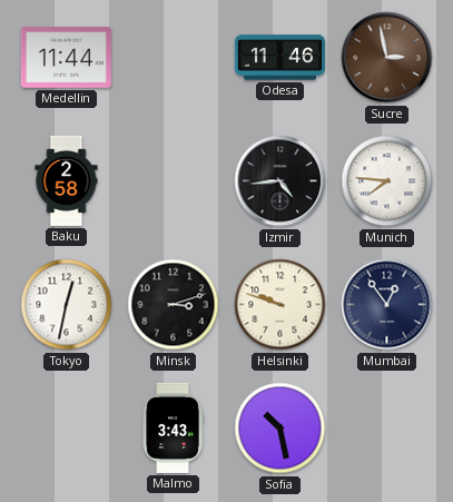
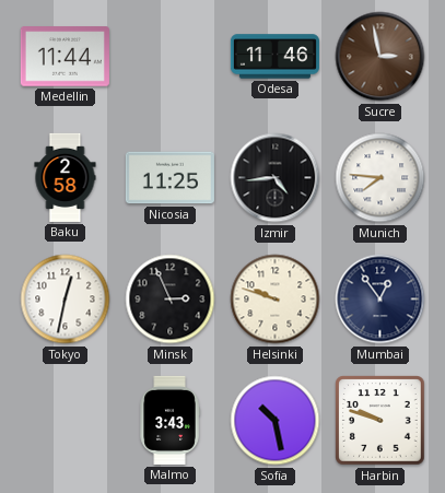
Nicosia: none -> 11:25
Minsk: 3:12 -> 2:56
Harbin: none -> 9:48
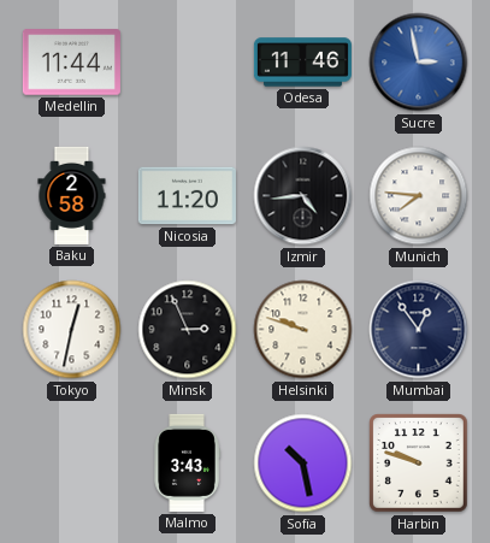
Sucre dial: brown -> blue
Nicosia: 11:25 -> 11:20
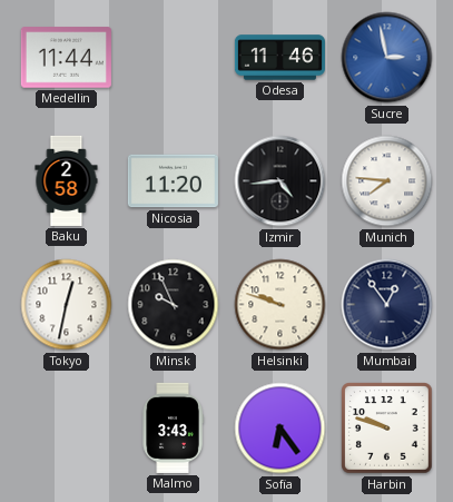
Minsk: 2:56 -> 9:56
Sofia: 10:28 -> 6:24
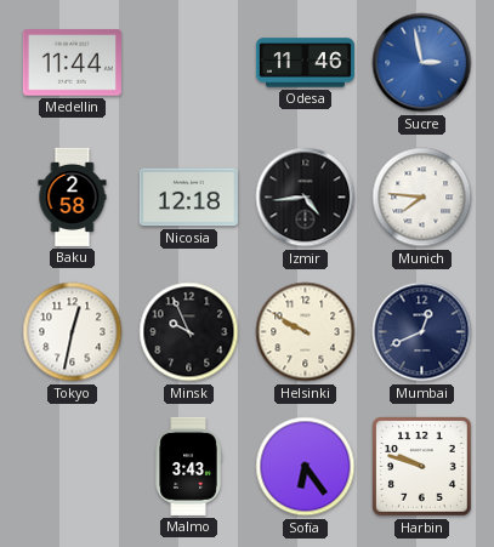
Nicosia: 11:20 -> 12:18
Helsinki: 9:48 -> 9:50
Mumbai: 12:54 -> 12:41
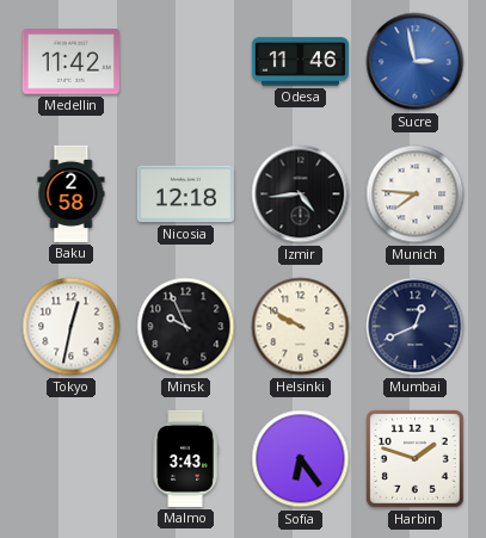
Medellin: 11:44 -> 11:42
Harbin: 9:48 -> 1:48
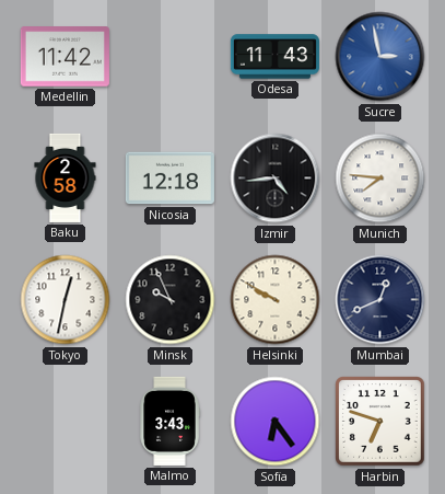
Odesa: 11:46 -> 11:43
Harbin: 1:48 -> 6:48
